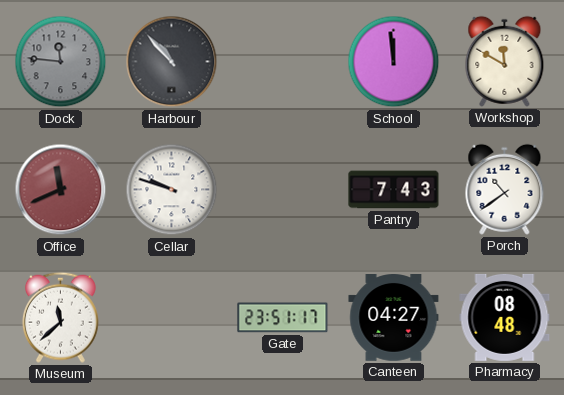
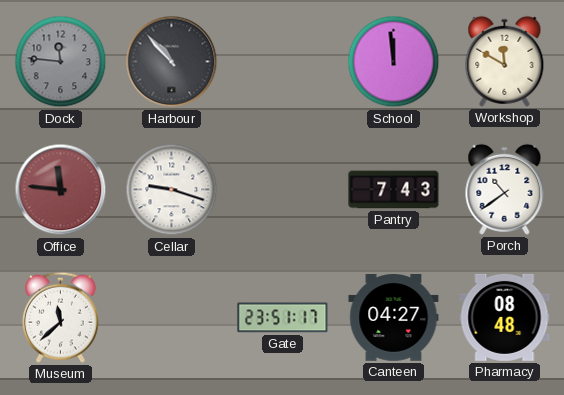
Office: 11:41 -> 11:46
Cellar: 9:48 -> 9:18
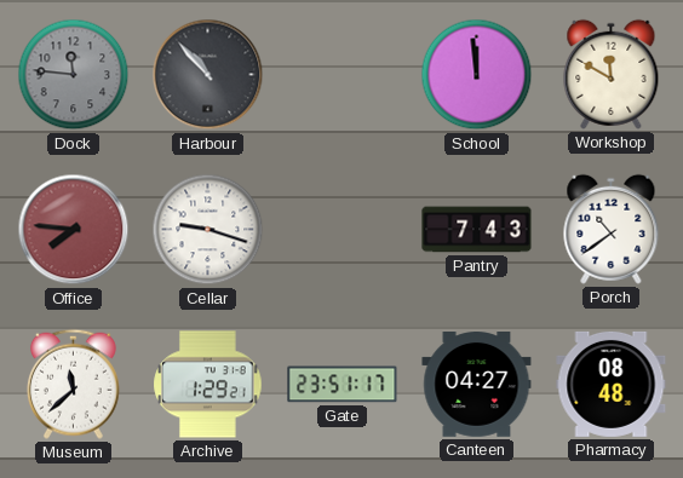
Office: 11:46 -> 7:46
Archive: none -> 1:29
